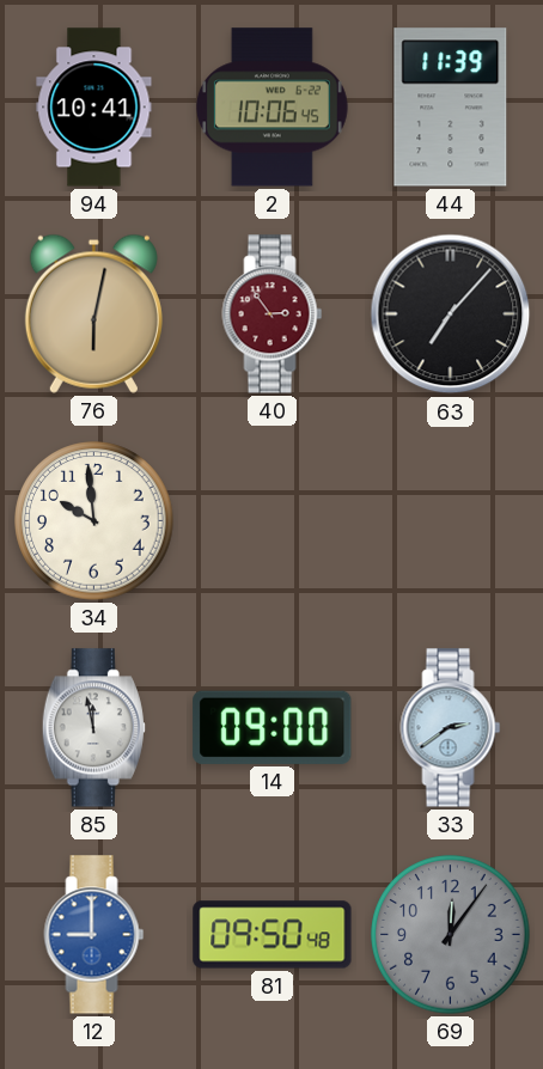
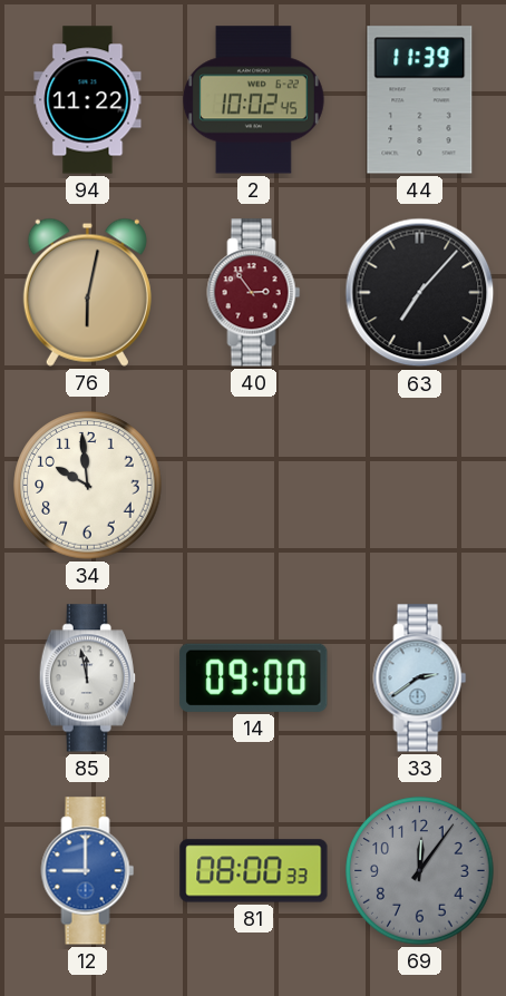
94: 10:41 -> 11:22
2: 10:06 -> 10:02
81: 09:50 -> 08:00
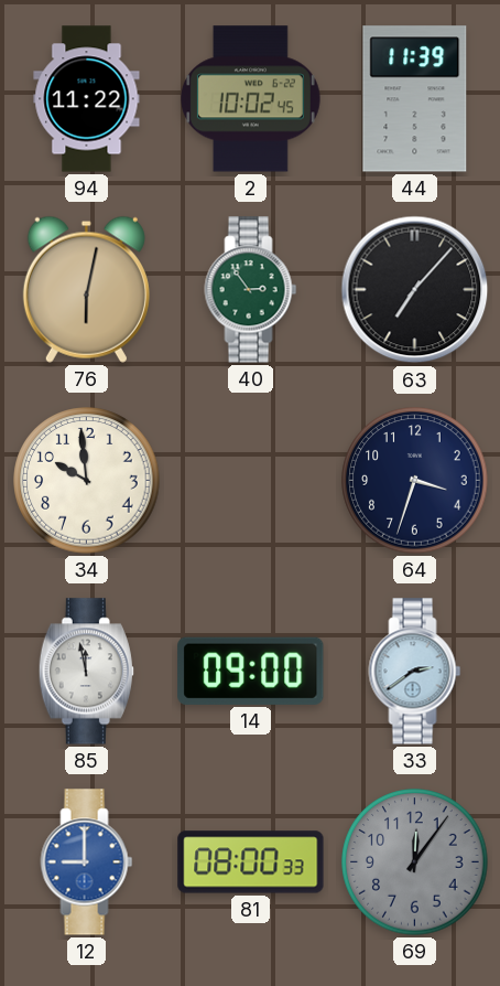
40 dial: burgundy -> green
64: none -> 3:33
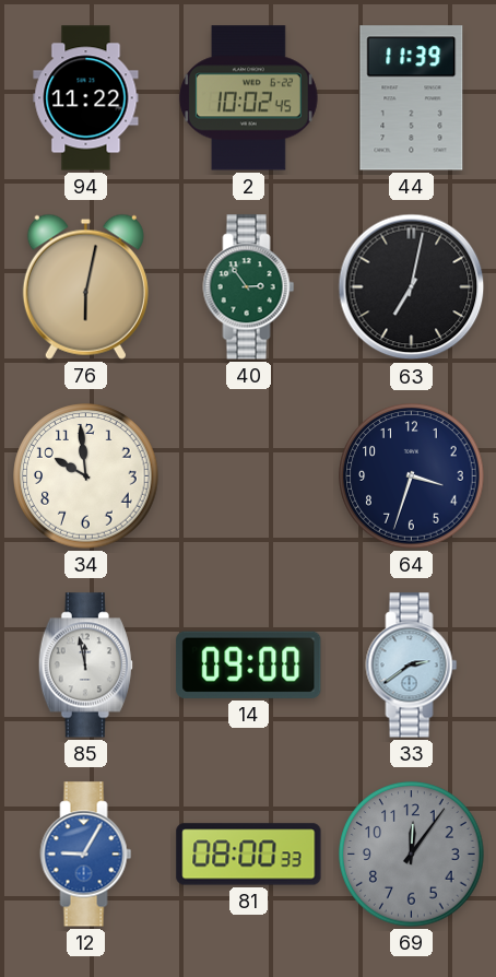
63: 7:07 -> 7:02
12: 9:00 -> 9:05
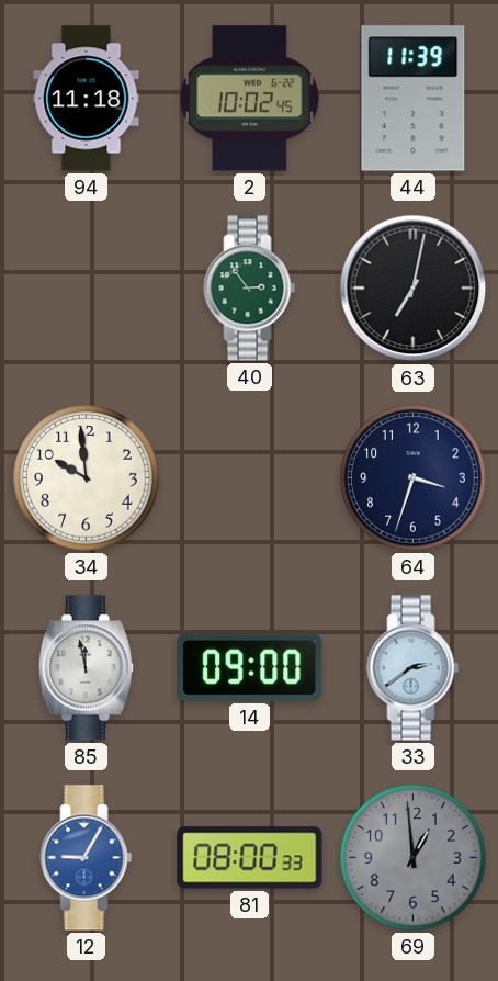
94: 11:22 -> 11:18
76: 6:02 -> none
69: 12:06 -> 12:59
